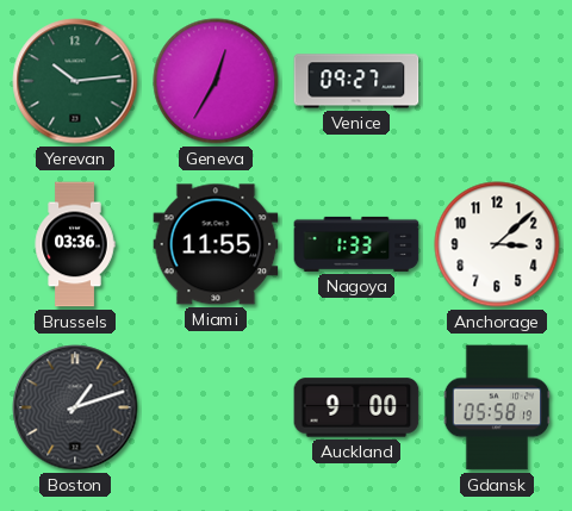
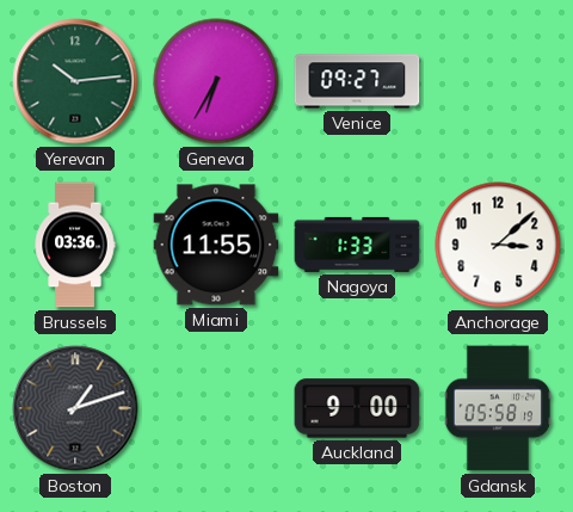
Geneva: 12:35 -> 6:35
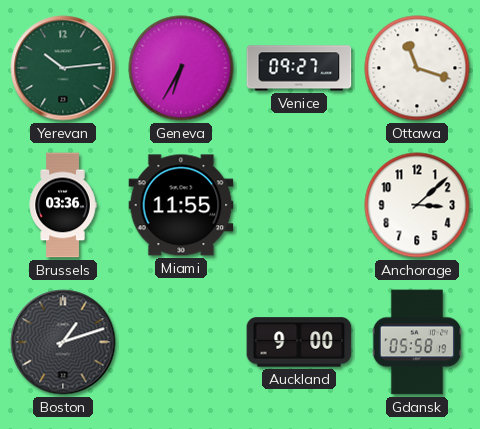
Ottawa: none -> 11:18
Nagoya: 1:33 -> none
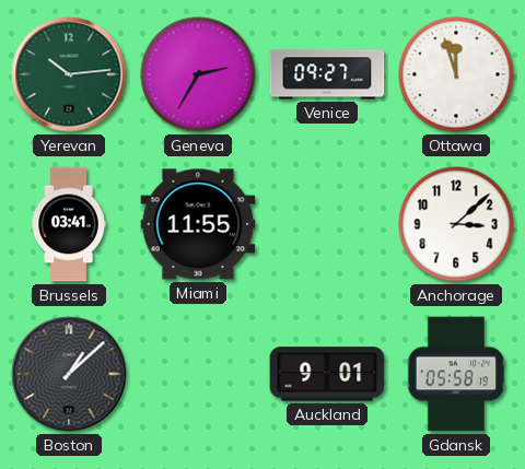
Geneva: 6:35 -> 2:35
Ottawa: 11:18 -> 11:57
Brussels: 03:36 -> 03:41
Boston: 1:12 -> 1:08
Auckland: 9:00 -> 9:01
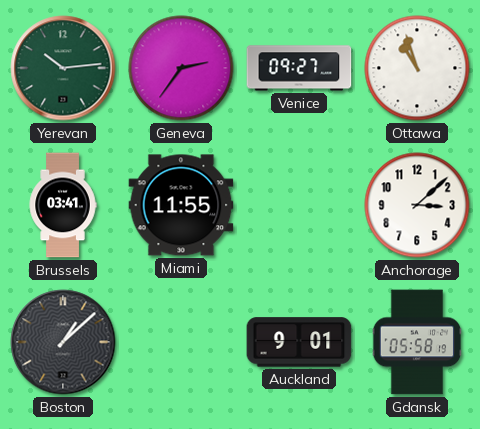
Geneva: 2:35 -> 2:36
Ottawa: 11:57 -> 10:57
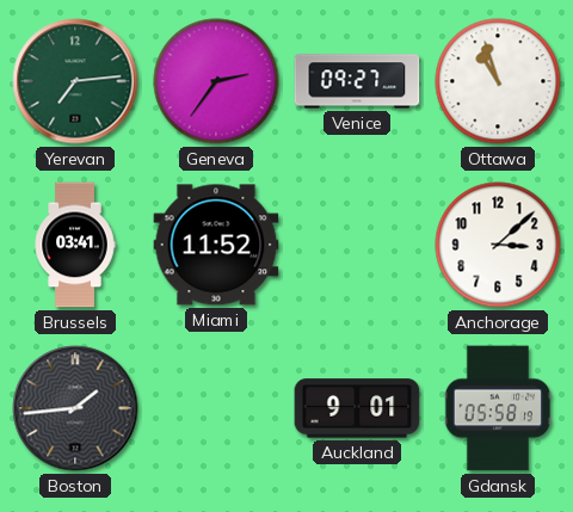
Yerevan: 10:14 -> 7:14
Miami: 11:55 -> 11:52
Boston: 1:08 -> 1:44
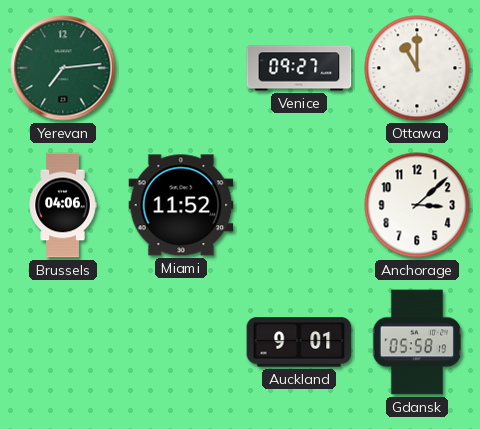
Geneva: 2:36 -> none
Ottawa: 10:57 -> 11:00
Brussels: 03:41 -> 04:06
Boston: 1:44 -> none
